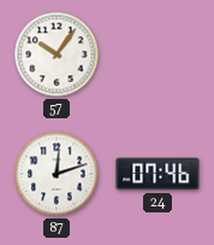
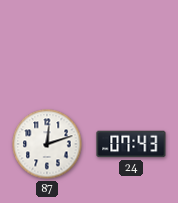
57: 10:06 -> none
24: 07:46 -> 07:43
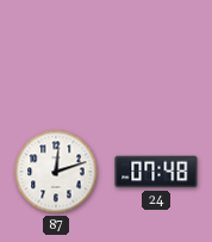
24: 07:43 -> 07:48
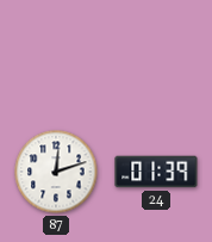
24: 07:48 -> 01:39
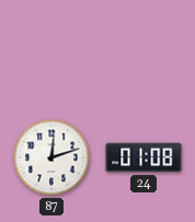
24: 01:39 -> 01:08
